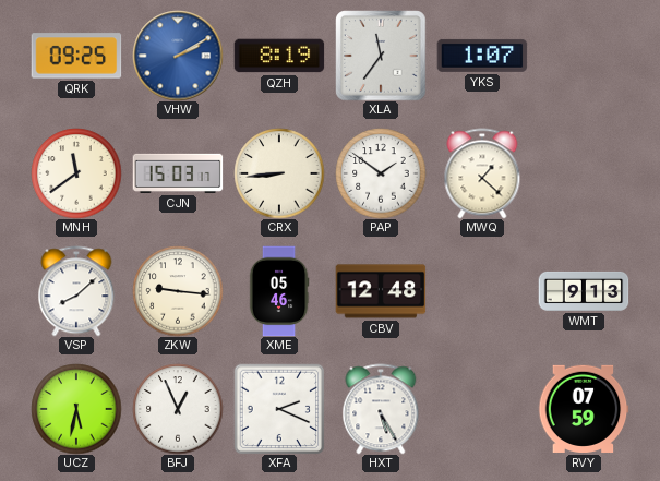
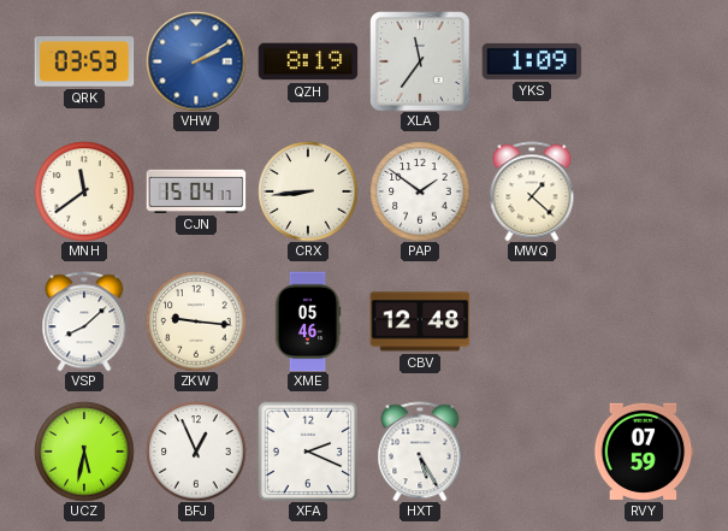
QRK: 09:25 -> 03:53
YKS: 1:07 -> 1:09
CJN: 15:03 -> 15:04
WMT: 9:13 -> none
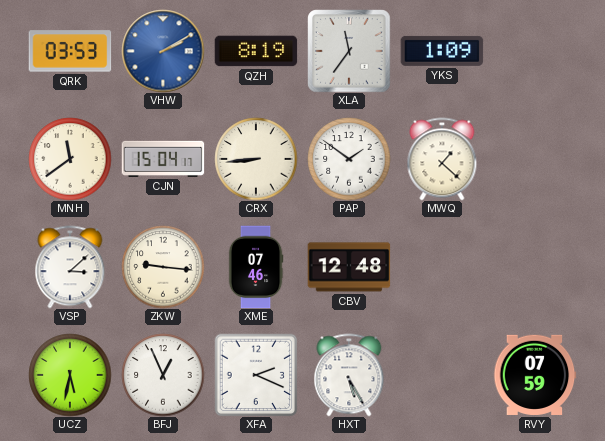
VSP: 8:08 -> 3:08
XME: 05:46 -> 07:46
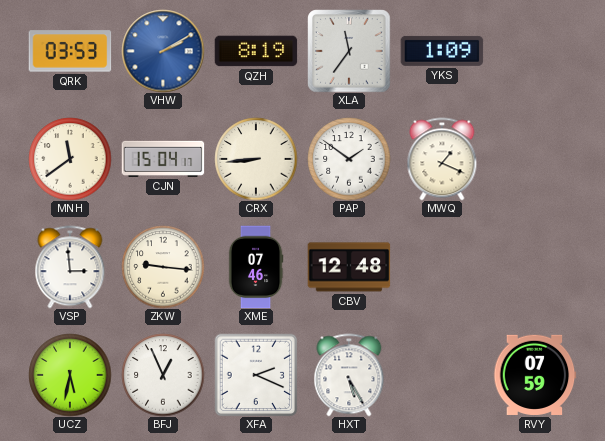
MWQ: 1:22 -> 1:19
VSP: 3:08 -> 2:59
